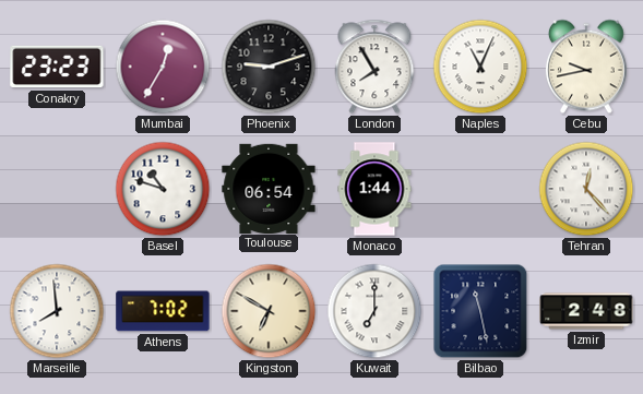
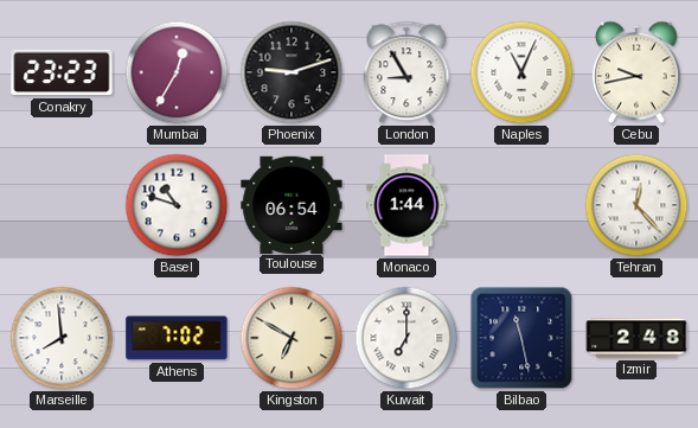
London: 7:55 -> 8:55
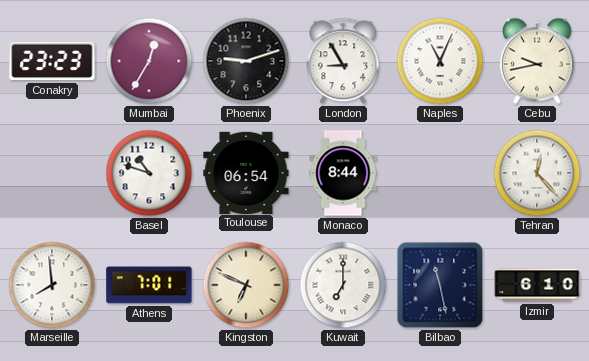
Monaco: 1:44 -> 8:44
Athens: 7:02 -> 7:01
Kingston: 6:50 -> 6:49
Izmir: 2:48 -> 6:10
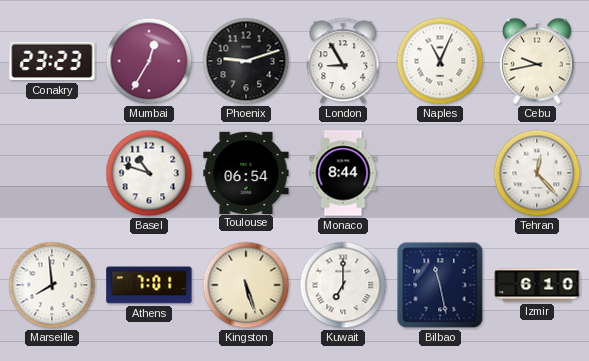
Kingston: 6:49 -> 5:27
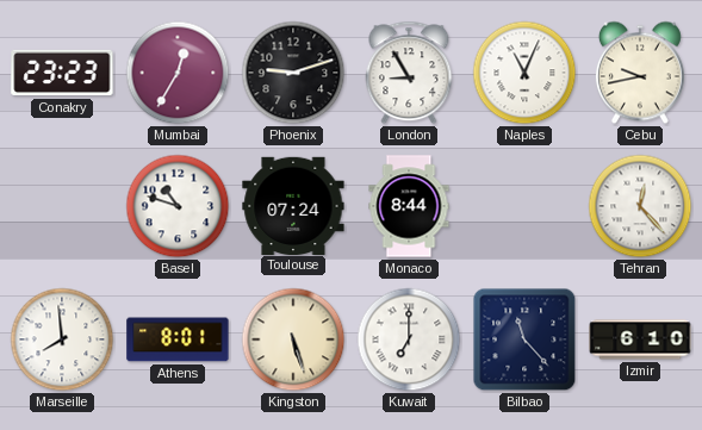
Toulouse: 06:54 -> 07:24
Athens: 7:01 -> 8:01
Bilbao: 11:28 -> 11:23
